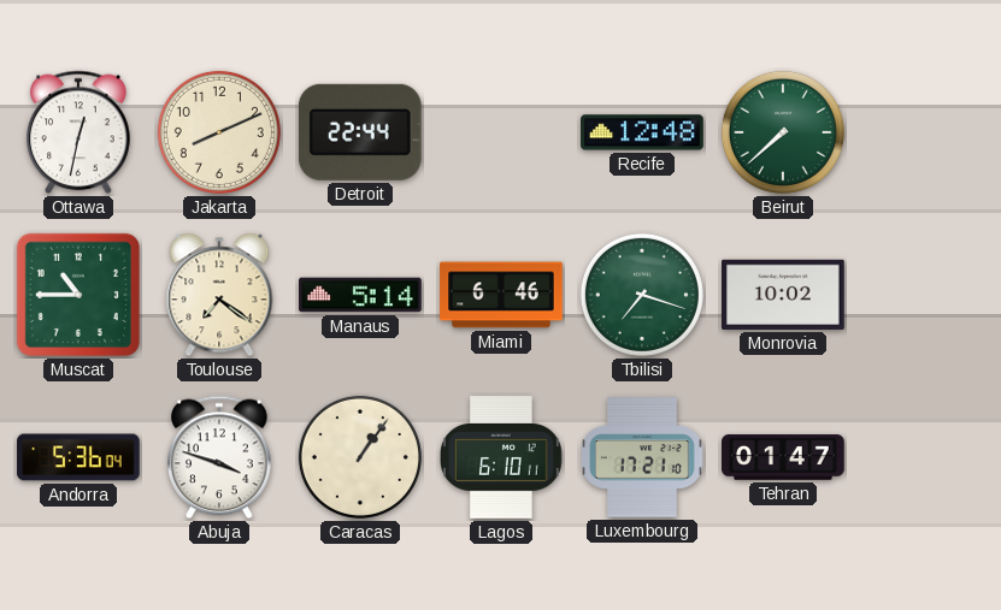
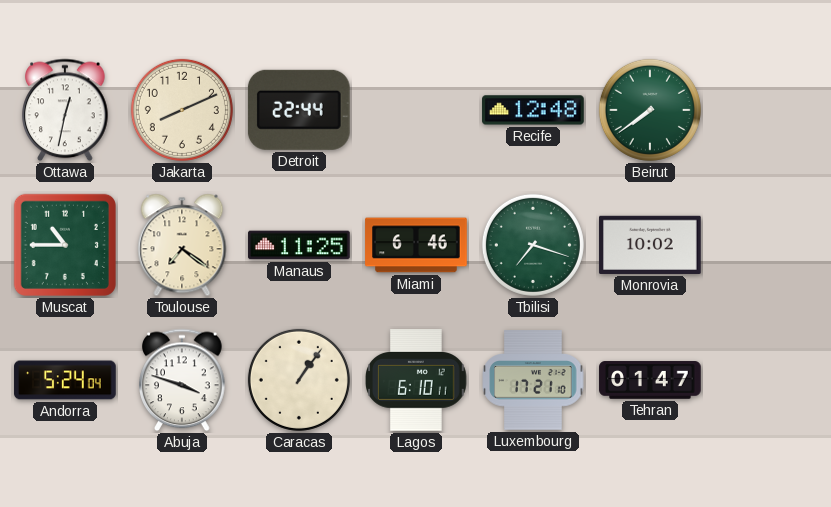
Beirut: 7:38 -> 7:39
Manaus: 5:14 -> 11:25
Andorra: 5:36 -> 5:24
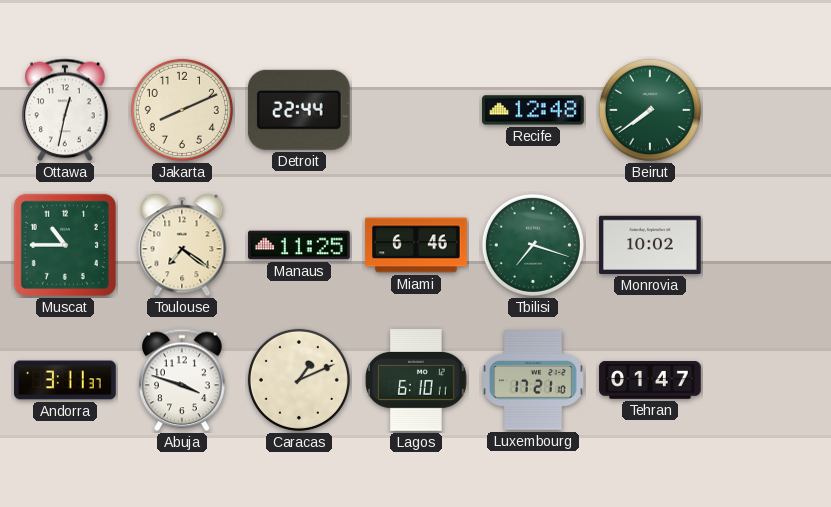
Andorra: 5:24 -> 3:11
Caracas: 1:06 -> 1:11
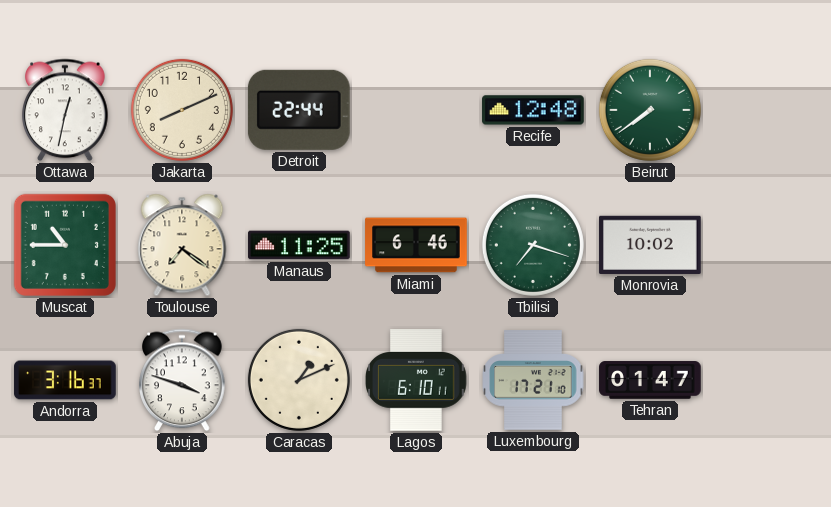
Andorra: 3:11 -> 3:16
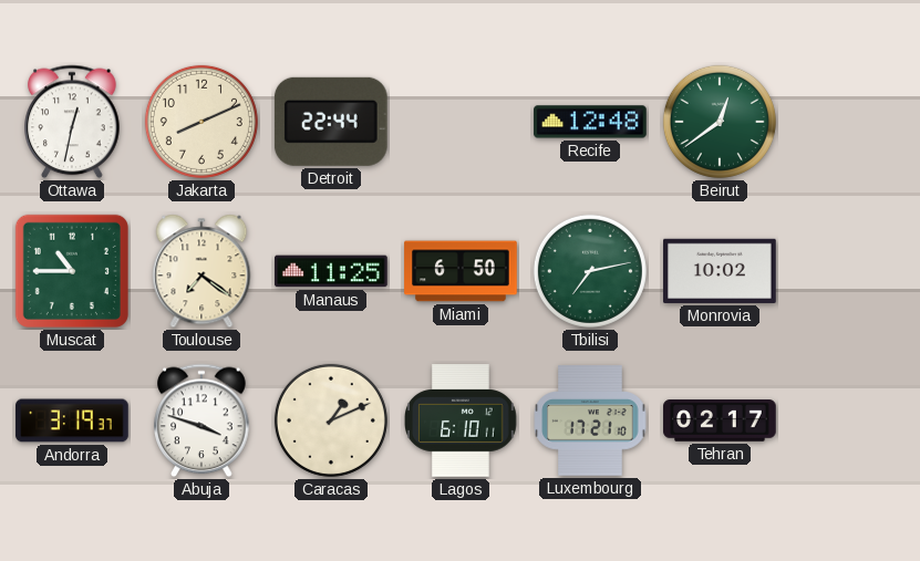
Beirut: 7:39 -> 12:39
Miami: 6:46 -> 6:50
Tbilisi: 7:18 -> 7:13
Andorra: 3:16 -> 3:19
Tehran: 01:47 -> 02:17
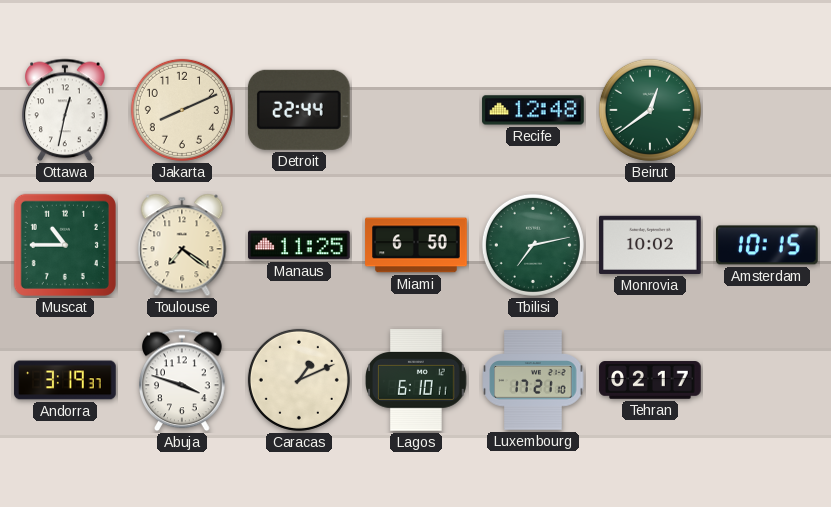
Amsterdam: none -> 10:15
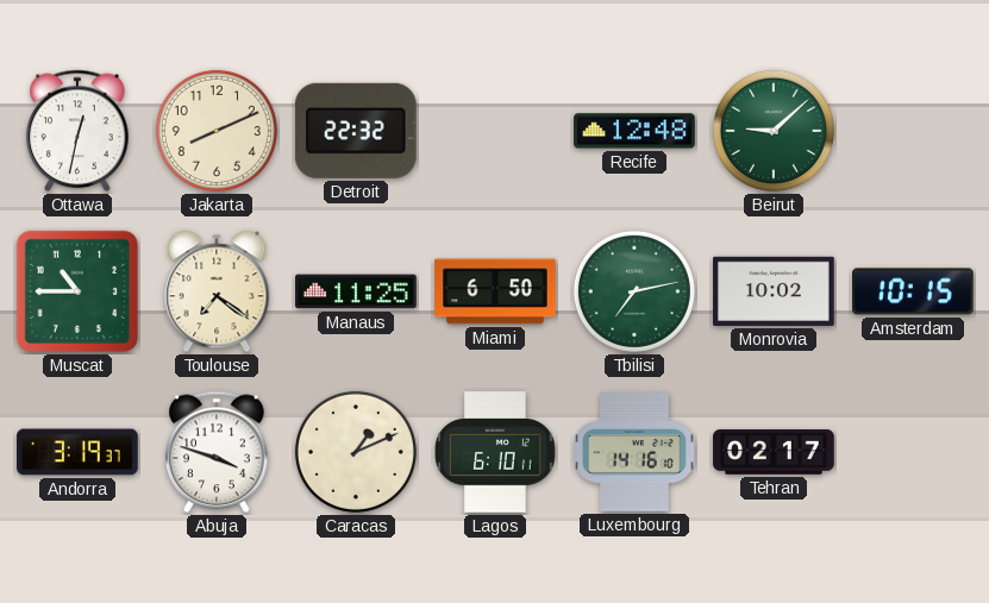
Detroit: 22:44 -> 22:32
Beirut: 12:39 -> 9:08
Luxembourg: 17:21 -> 14:16
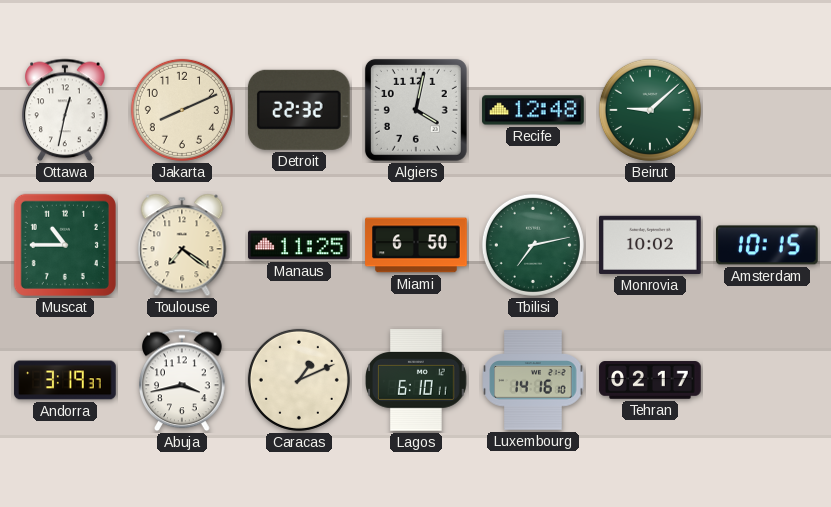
Algiers: none -> 4:02
Abuja: 3:48 -> 3:43
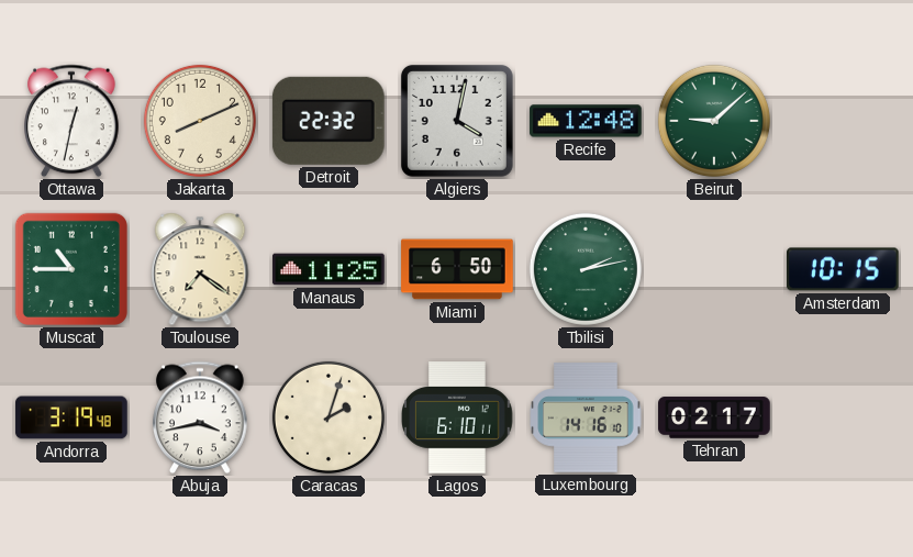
Tbilisi: 7:13 -> 2:13
Monrovia: 10:02 -> none
Andorra: 3:19:37 -> 3:19:48
Caracas: 1:11 -> 2:03
